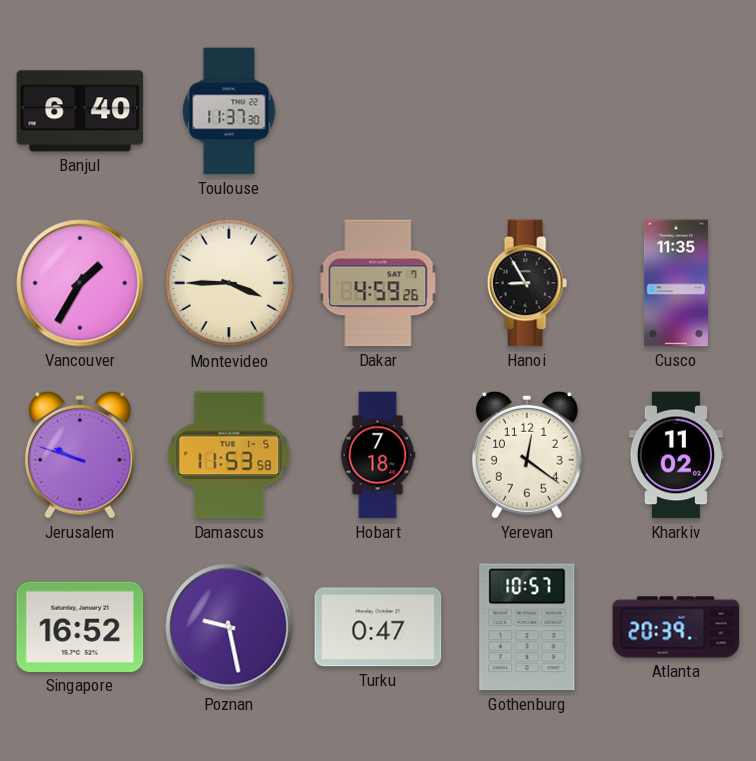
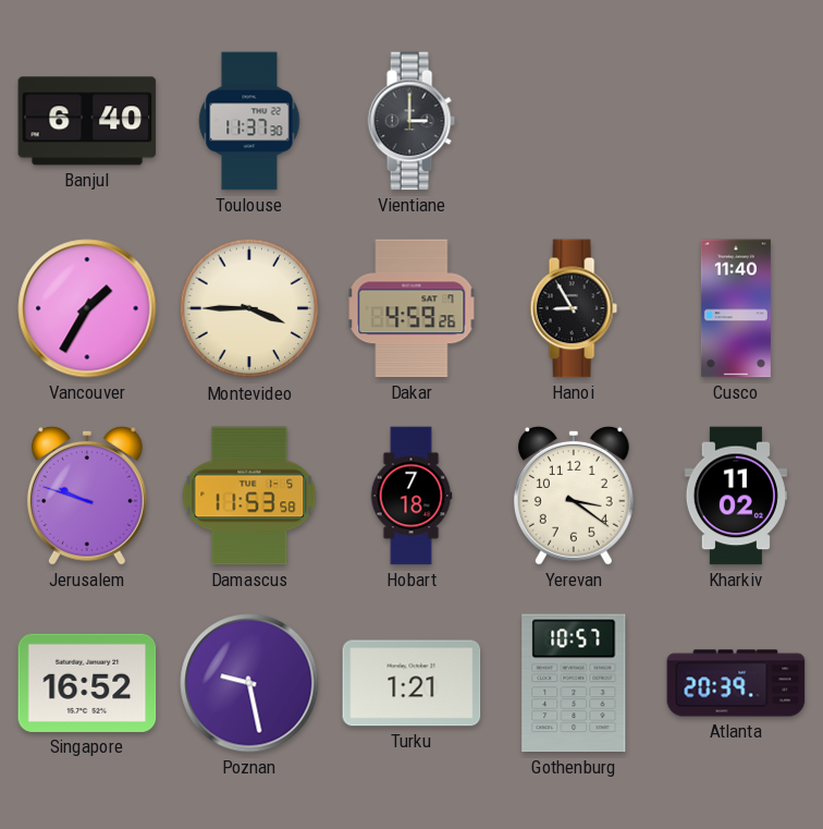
Vientiane: none -> 3:00
Cusco: 11:35 -> 11:40
Yerevan: 12:21 -> 3:21
Turku: 0:47 -> 1:21
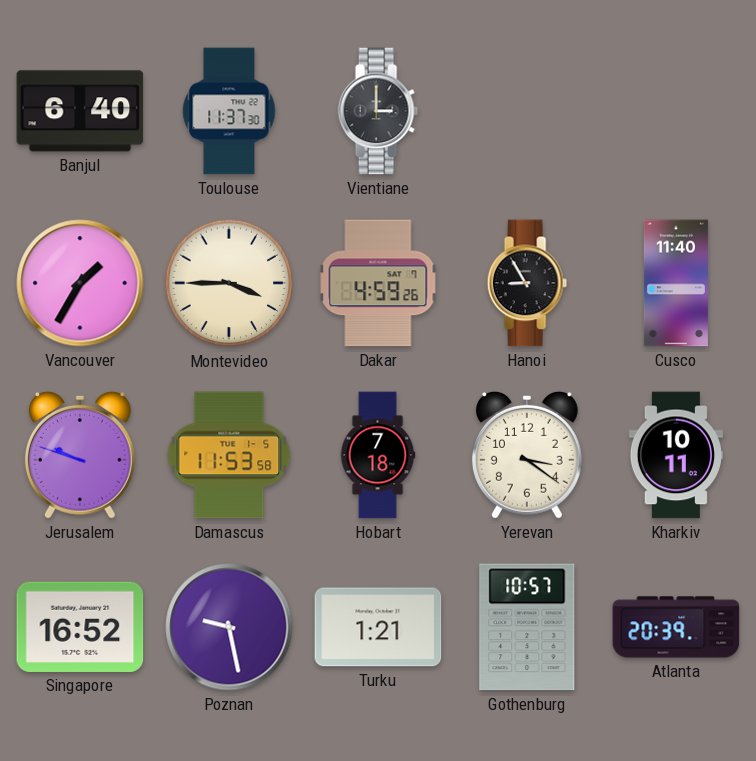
Kharkiv: 11:02 -> 10:11
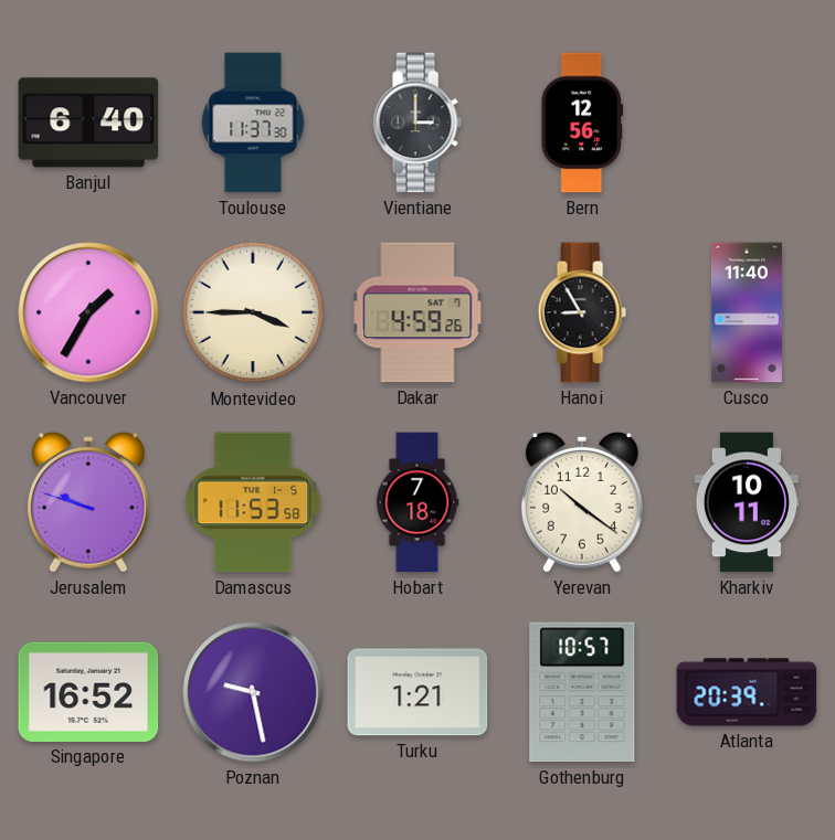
Bern: none -> 12:56
Yerevan: 3:21 -> 10:21
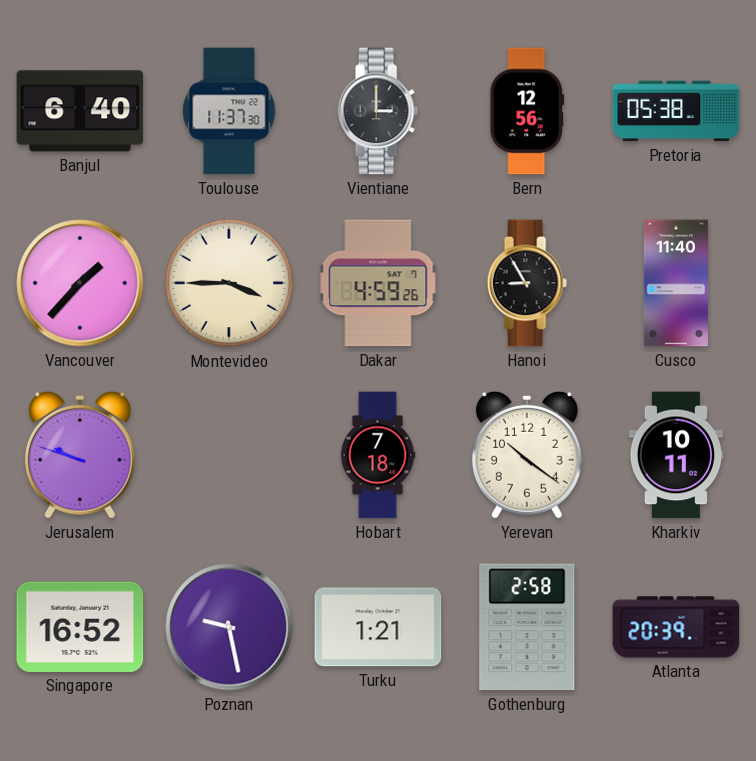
Pretoria: none -> 05:38
Vancouver: 1:35 -> 1:37
Damascus: 11:53 -> none
Gothenburg: 10:57 -> 2:58
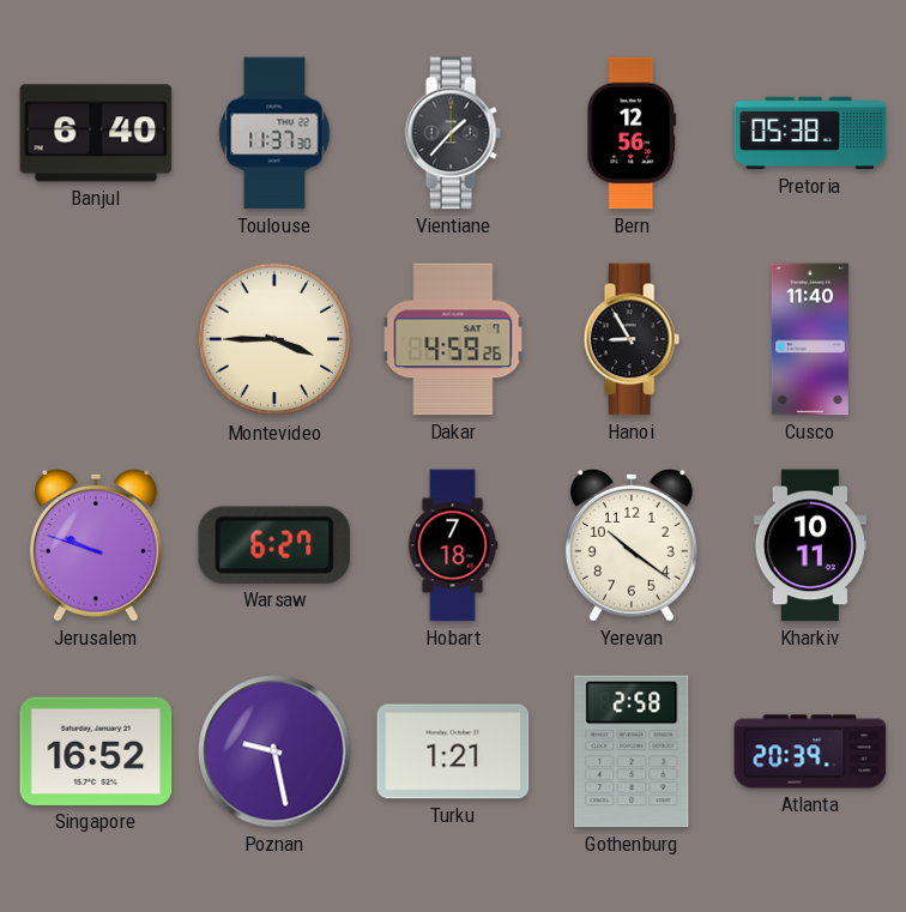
Vientiane: 3:00 -> 1:37
Vancouver: 1:37 -> none
Warsaw: none -> 6:27
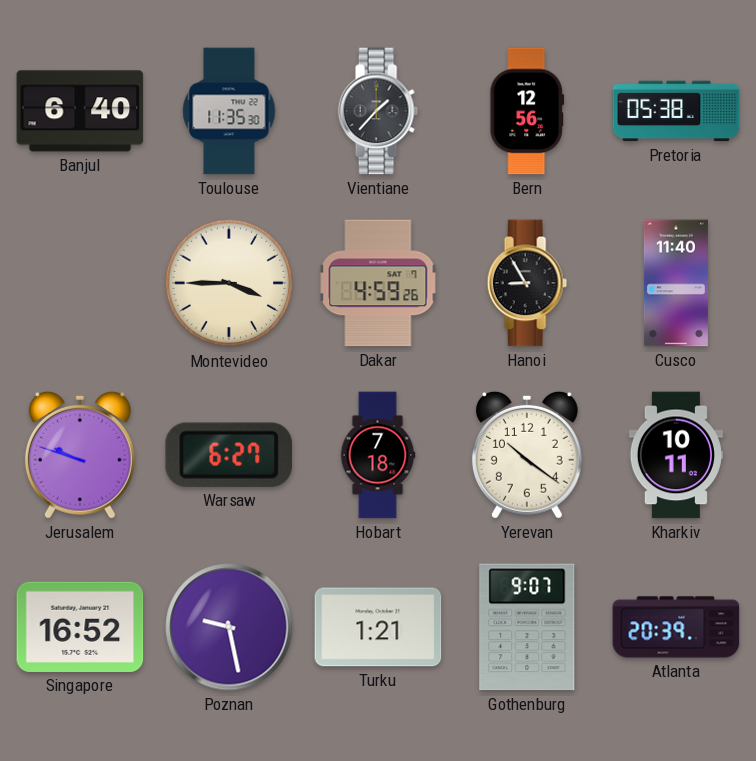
Toulouse: 11:37 -> 11:35
Gothenburg: 2:58 -> 9:07
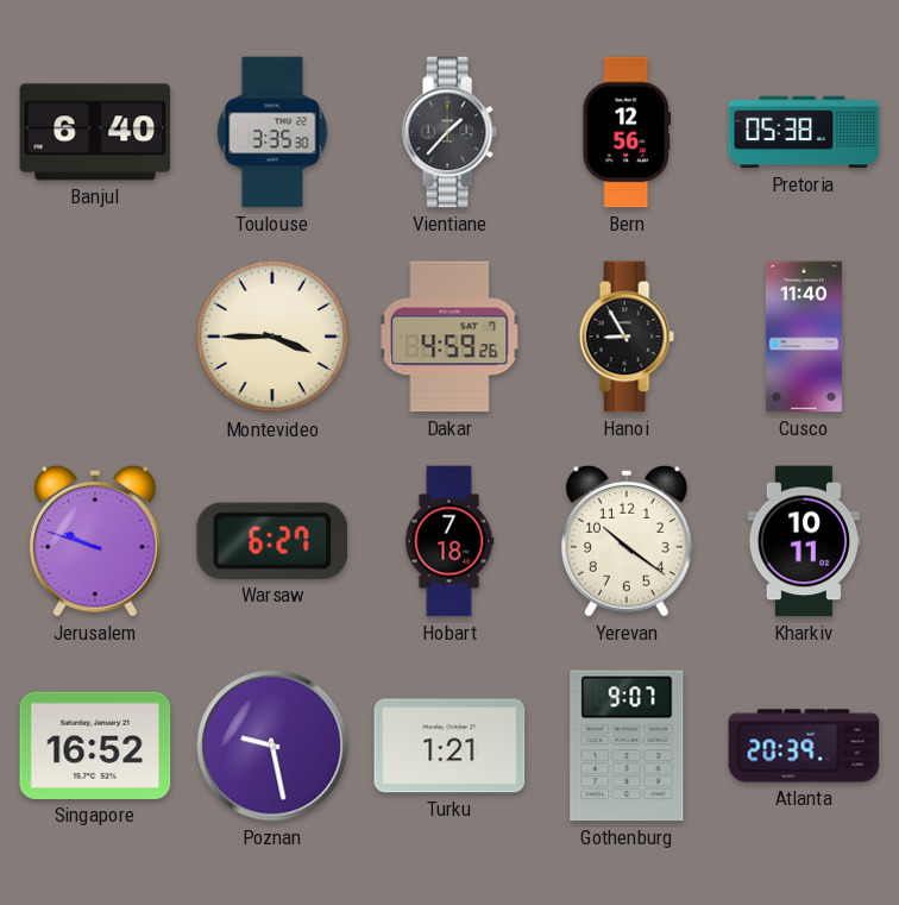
Toulouse: 11:35 -> 3:35
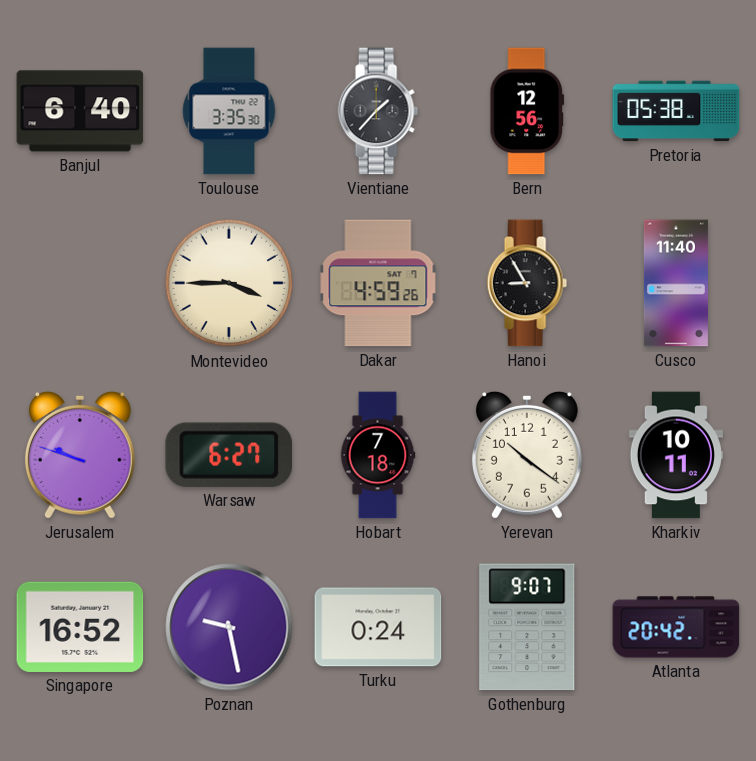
Turku: 1:21 -> 0:24
Atlanta: 20:39 -> 20:42
